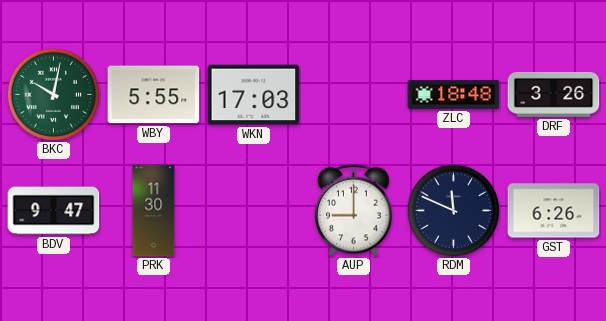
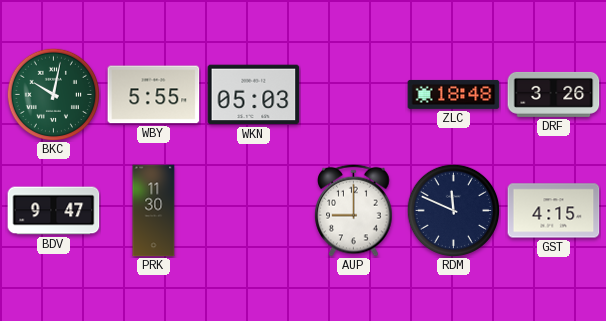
WKN: 17:03 -> 05:03
GST: 6:26 -> 4:15
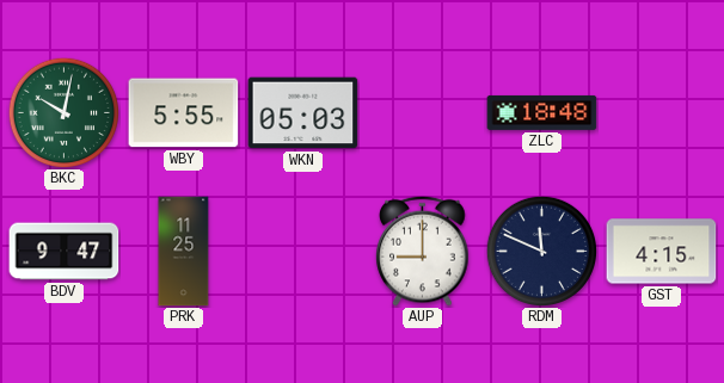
DRF: 3:26 -> none
PRK: 11:30 -> 11:25
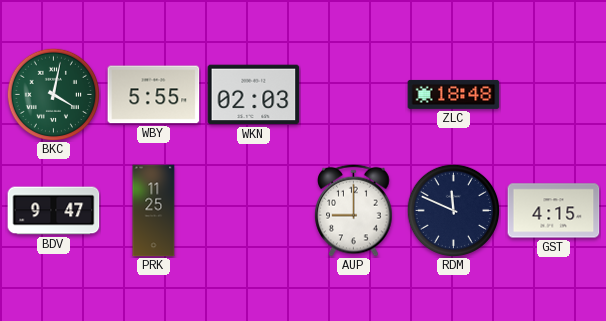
BKC: 10:02 -> 4:02
WKN: 05:03 -> 02:03
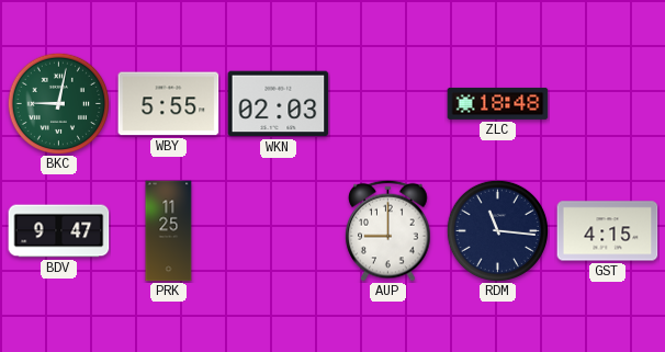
BKC: 4:02 -> 9:02
RDM: 11:49 -> 11:16
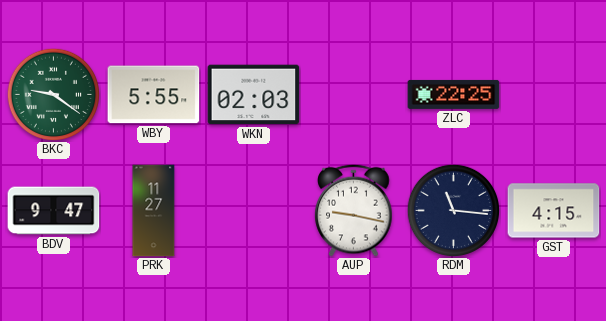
BKC: 9:02 -> 9:21
ZLC: 18:48 -> 22:25
PRK: 11:25 -> 11:27
AUP: 9:00 -> 9:17
